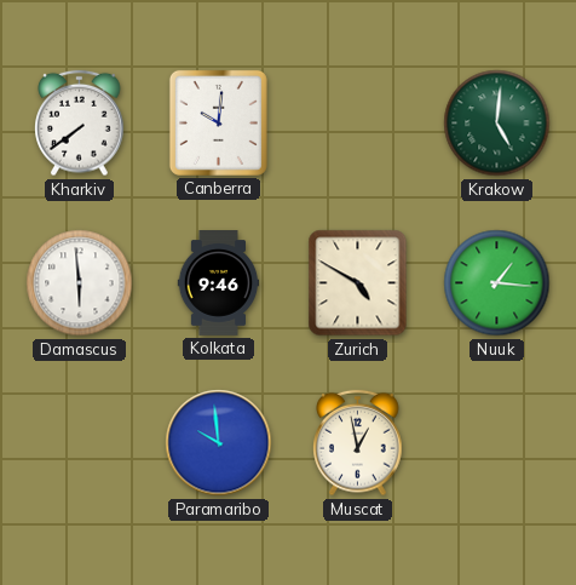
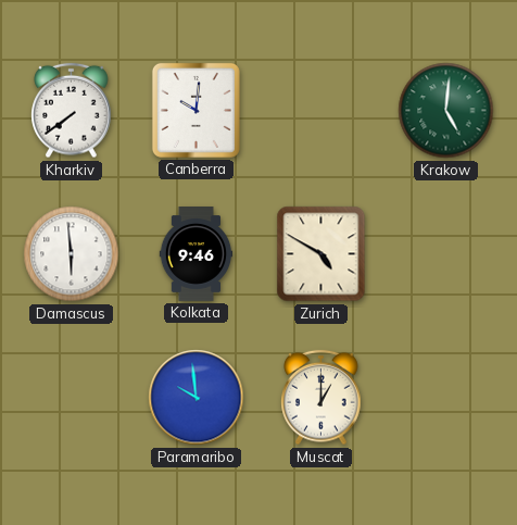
Nuuk: 1:16 -> none
Muscat: 12:58 -> 1:00
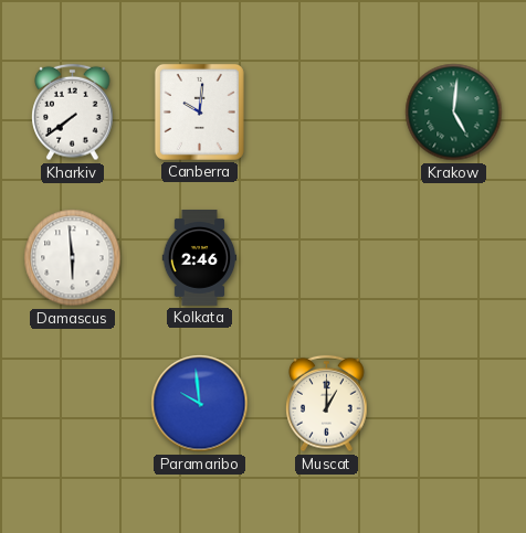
Kolkata: 9:46 -> 2:46
Zurich: 4:50 -> none
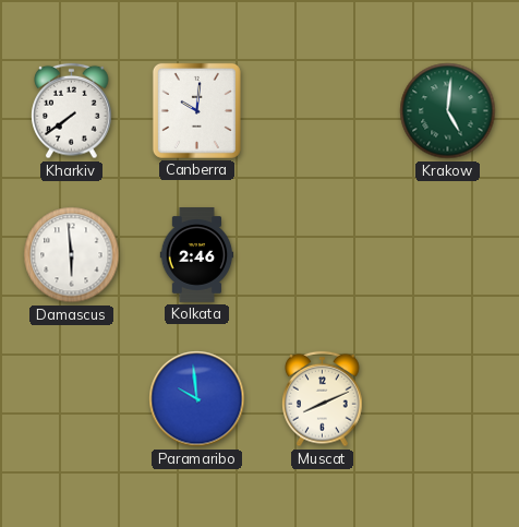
Muscat: 1:00 -> 8:11
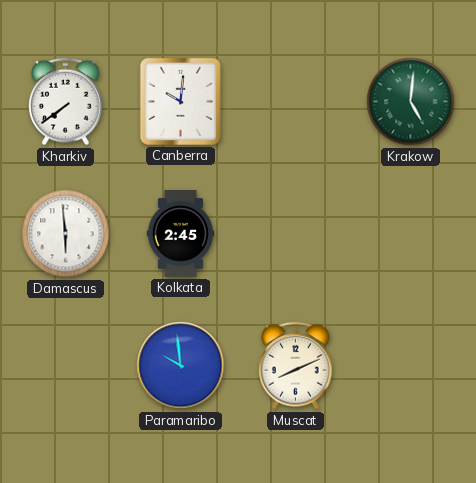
Kolkata: 2:46 -> 2:45
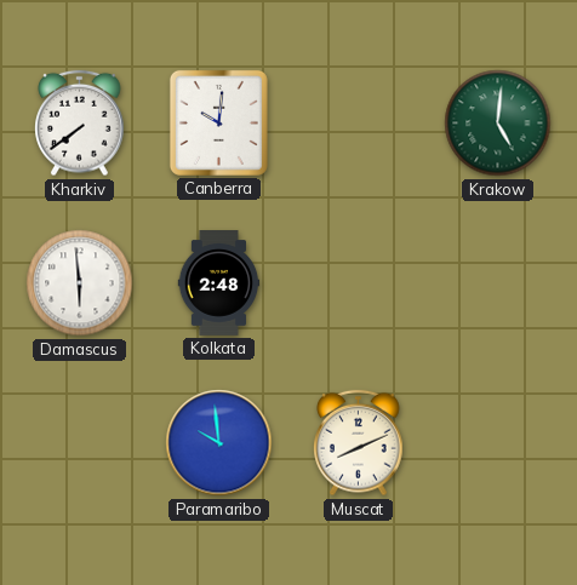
Kolkata: 2:45 -> 2:48
